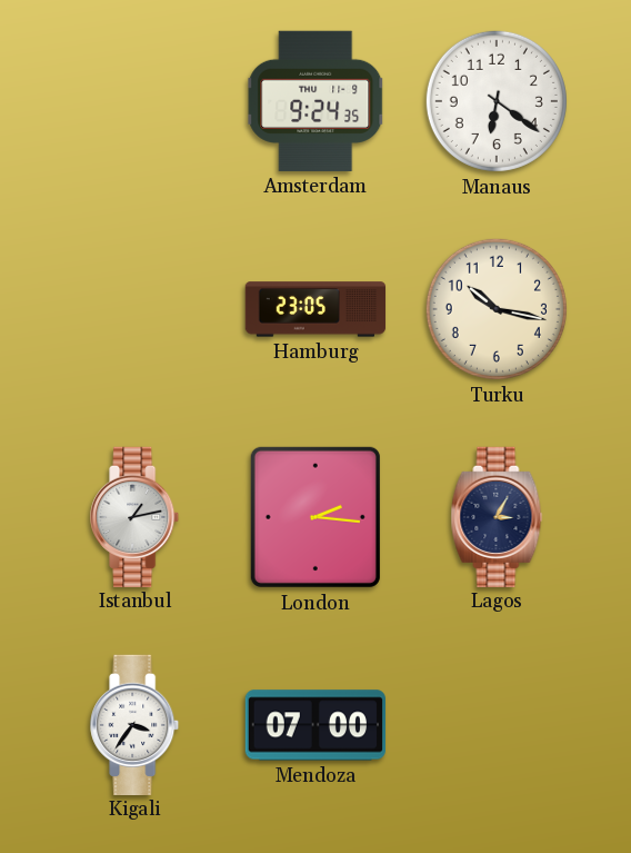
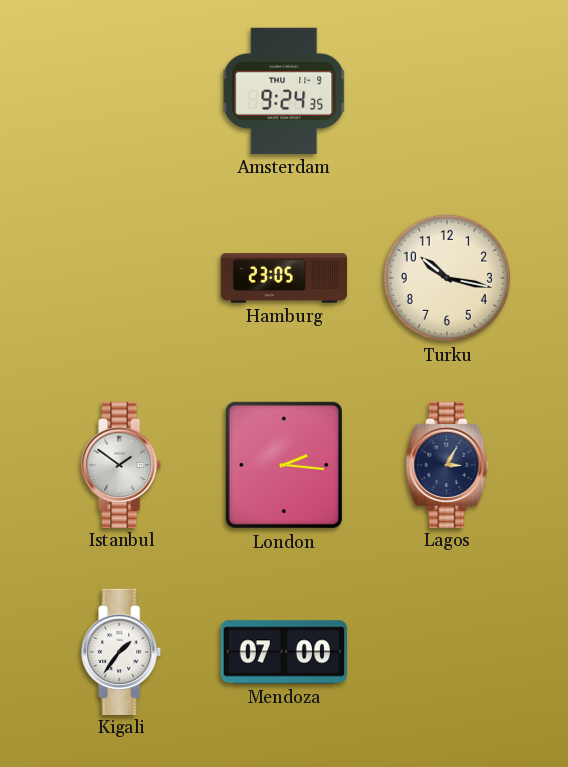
Manaus: 6:21 -> none
Istanbul: 1:13 -> 1:51
Kigali: 3:36 -> 1:36
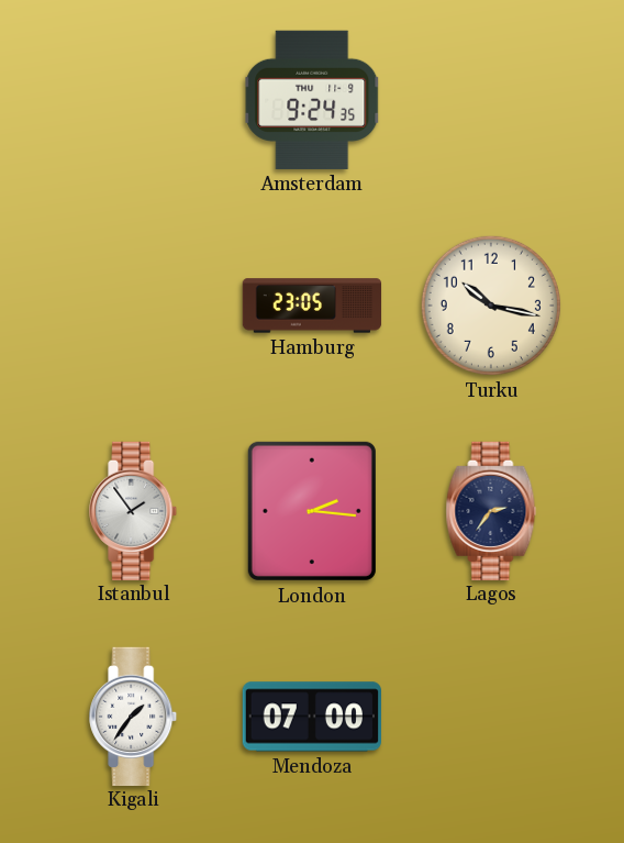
Istanbul: 1:51 -> 1:54
Lagos: 3:05 -> 2:36
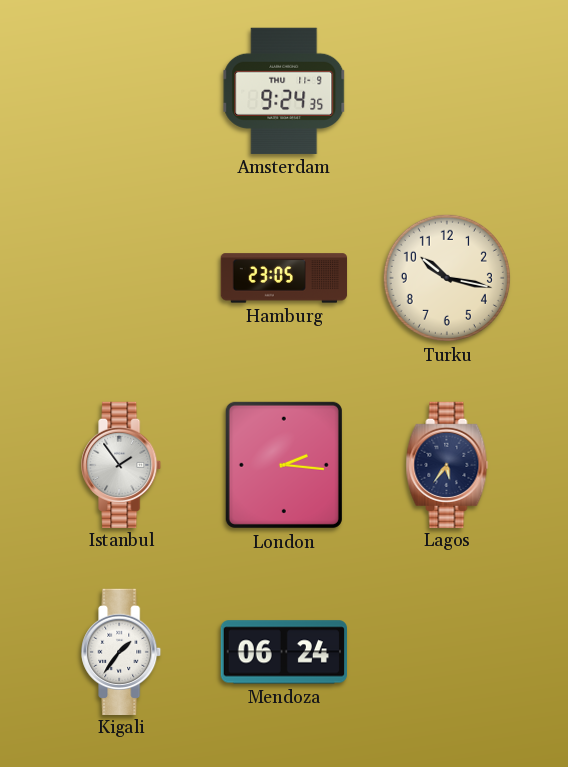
Lagos: 2:36 -> 5:36
Mendoza: 07:00 -> 06:24
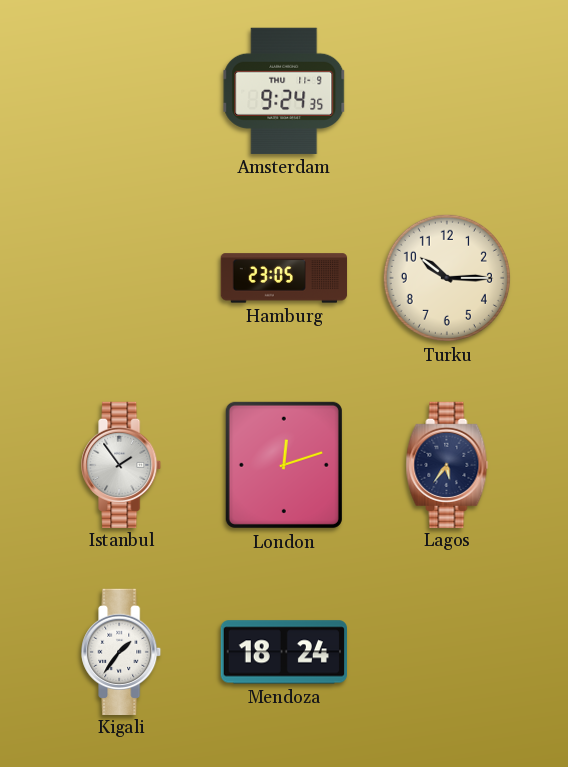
Turku: 10:17 -> 10:15
London: 2:16 -> 12:12
Mendoza: 06:24 -> 18:24
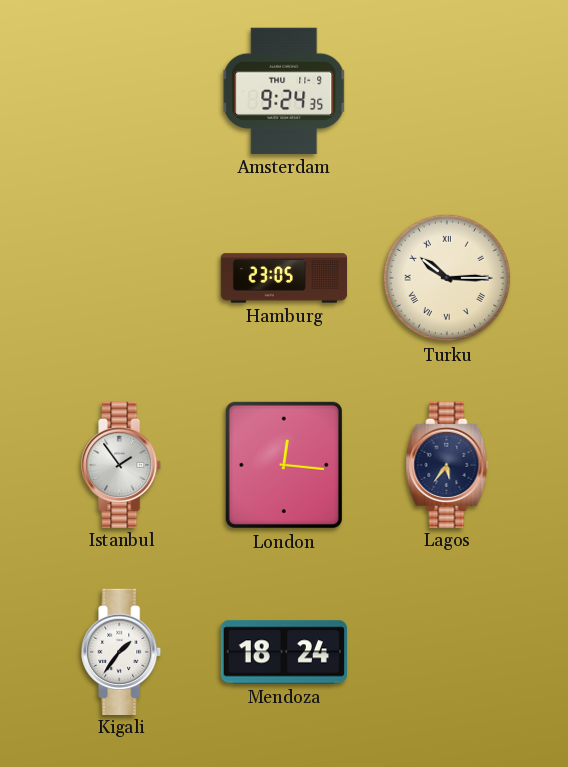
Turku numerals: Arabic -> Roman
London: 12:12 -> 12:16
